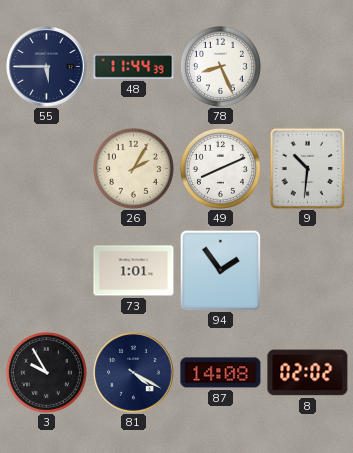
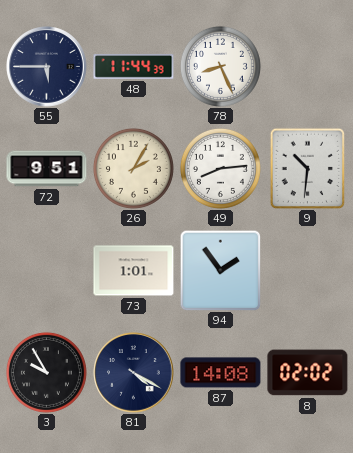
72: none -> 9:51
49: 8:11 -> 8:14
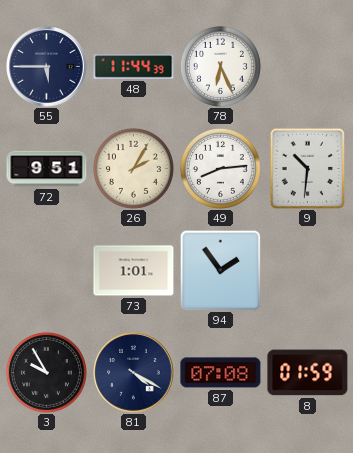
78: 8:26 -> 6:26
87: 14:08 -> 07:08
8: 02:02 -> 01:59
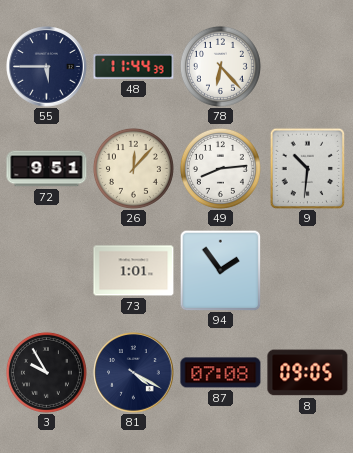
78: 6:26 -> 6:23
26: 2:05 -> 12:07
8: 01:59 -> 09:05
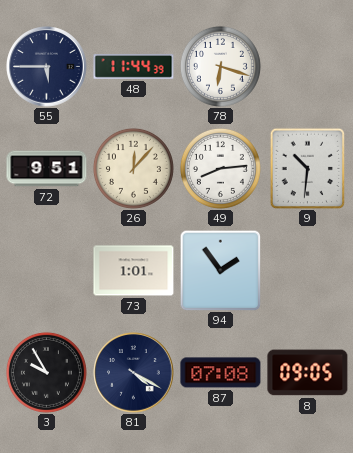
78: 6:23 -> 6:18
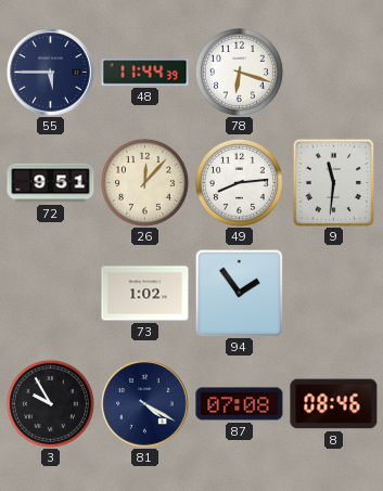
9: 10:31 -> 11:31
73: 1:01 -> 1:02
8: 09:05 -> 08:46
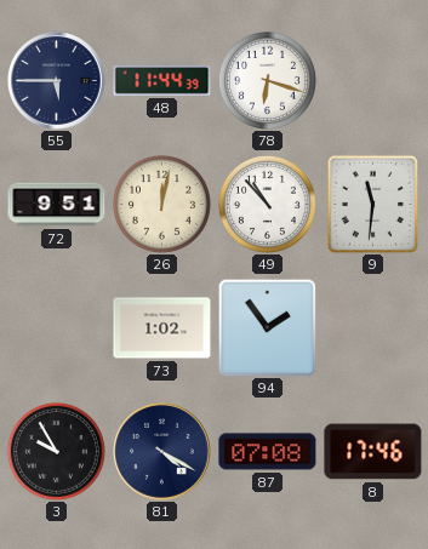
26: 12:07 -> 12:02
49: 8:14 -> 10:53
8: 08:46 -> 17:46
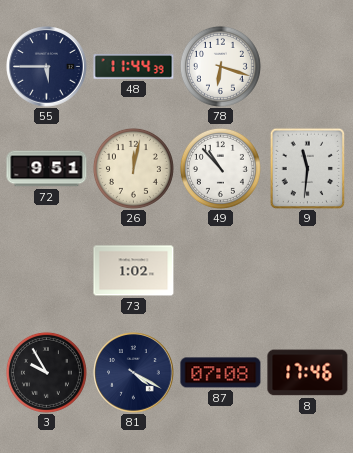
94: 1:54 -> none
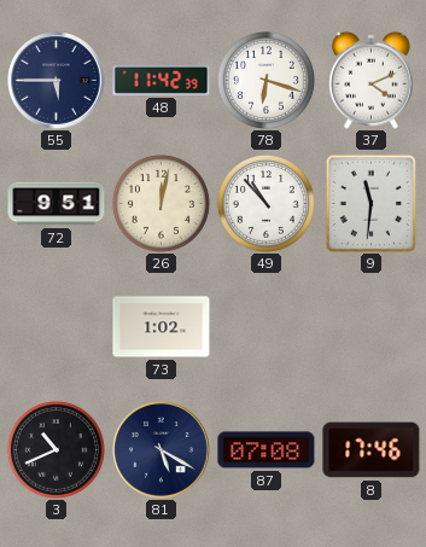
48: 11:44 -> 11:42
37: none -> 4:11
3: 9:55 -> 10:41
81: 4:20 -> 5:20
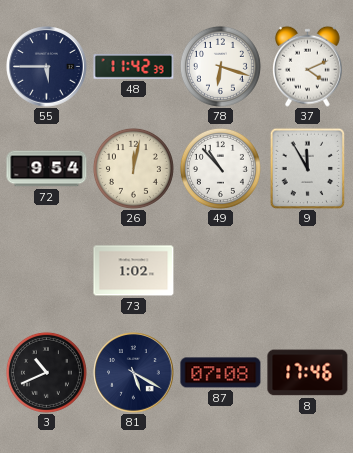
72: 9:51 -> 9:54
9: 11:31 -> 11:55
